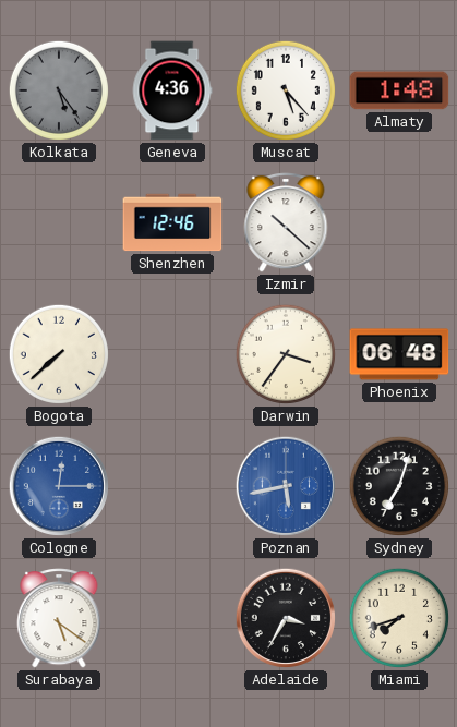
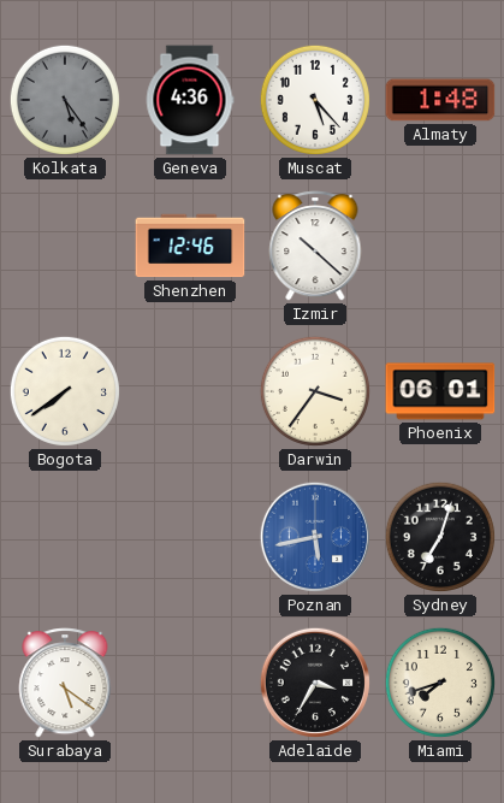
Bogota: 7:38 -> 7:39
Phoenix: 06:48 -> 06:01
Cologne: 12:15 -> none
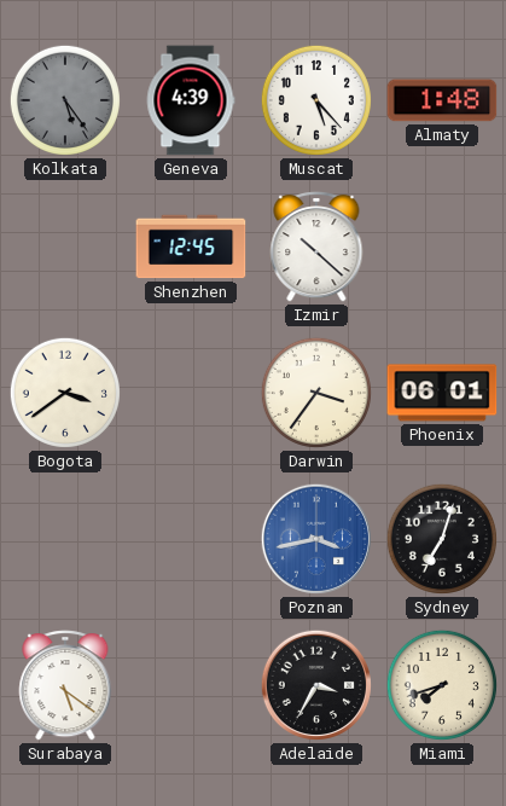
Geneva: 4:36 -> 4:39
Shenzhen: 12:46 -> 12:45
Bogota: 7:39 -> 3:39
Poznan: 5:43 -> 3:43
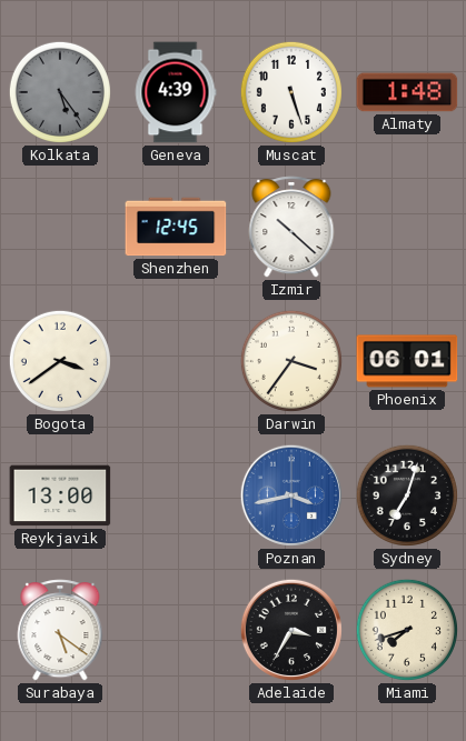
Muscat: 5:23 -> 5:27
Reykjavik: none -> 13:00
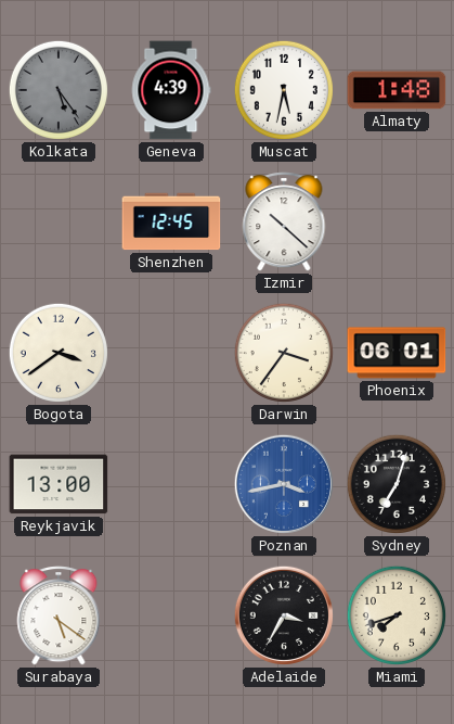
Muscat: 5:27 -> 5:32
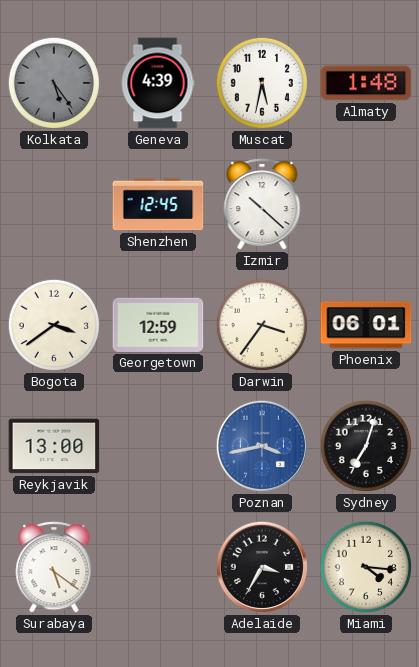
Georgetown: none -> 12:59
Miami: 7:42 -> 4:16
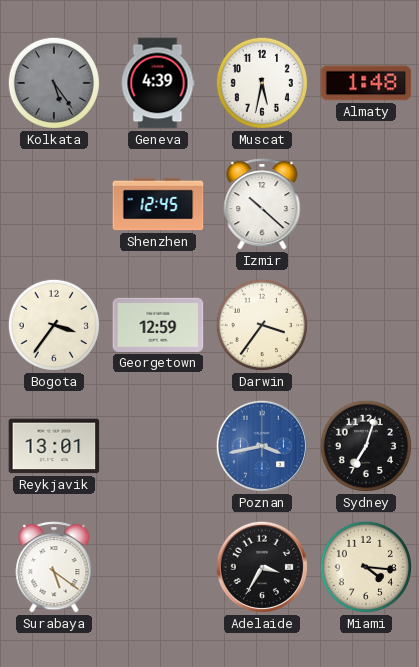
Bogota: 3:39 -> 3:36
Phoenix: 06:01 -> none
Reykjavik: 13:00 -> 13:01
